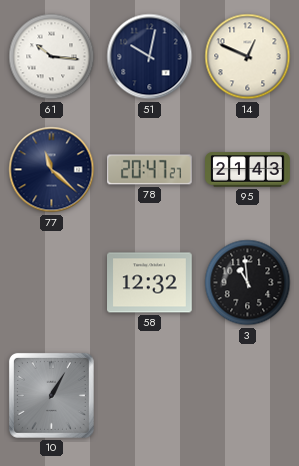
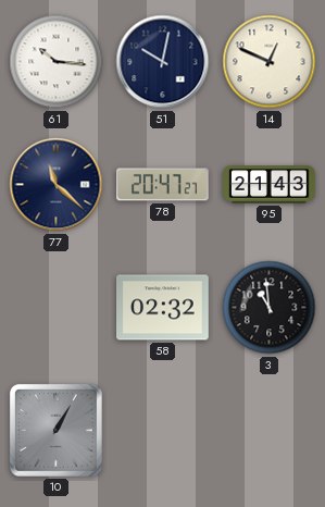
58: 12:32 -> 02:32
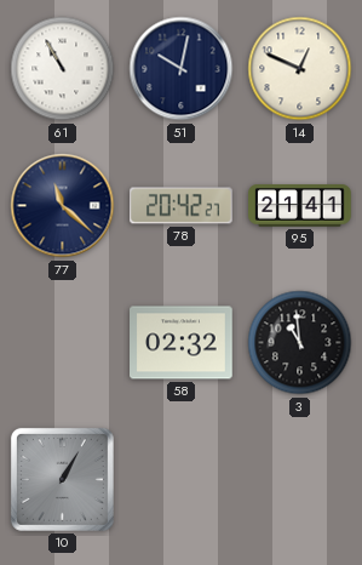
61: 10:16 -> 10:55
78: 20:47 -> 20:42
95: 21:43 -> 21:41
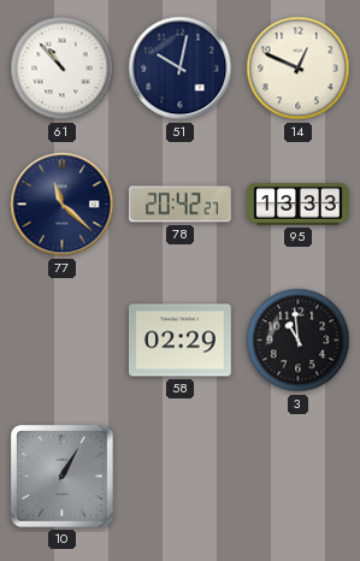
61: 10:55 -> 10:53
95: 21:41 -> 13:33
58: 02:32 -> 02:29
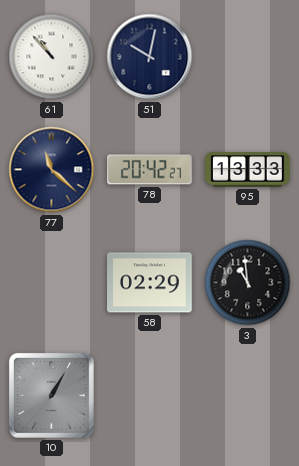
14: 12:49 -> none
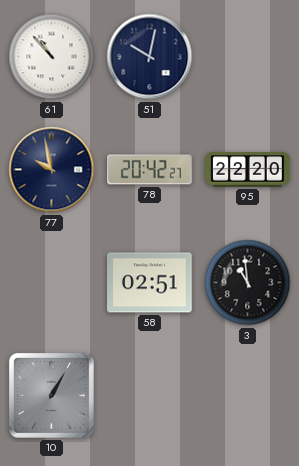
77: 11:22 -> 9:58
95: 13:33 -> 22:20
58: 02:29 -> 02:51
